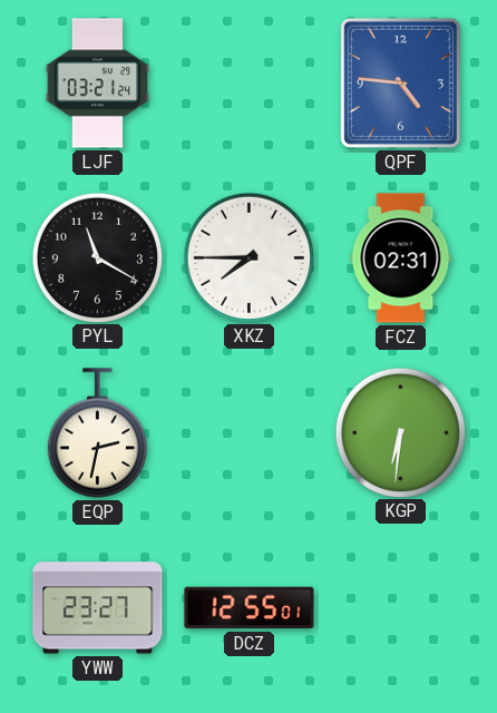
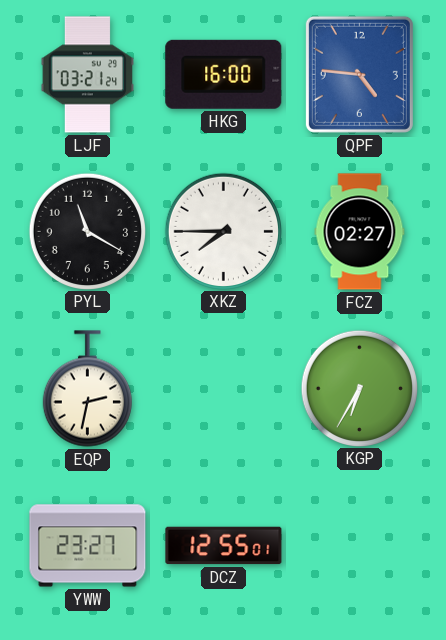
HKG: none -> 16:00
FCZ: 02:31 -> 02:27
KGP: 6:31 -> 6:35
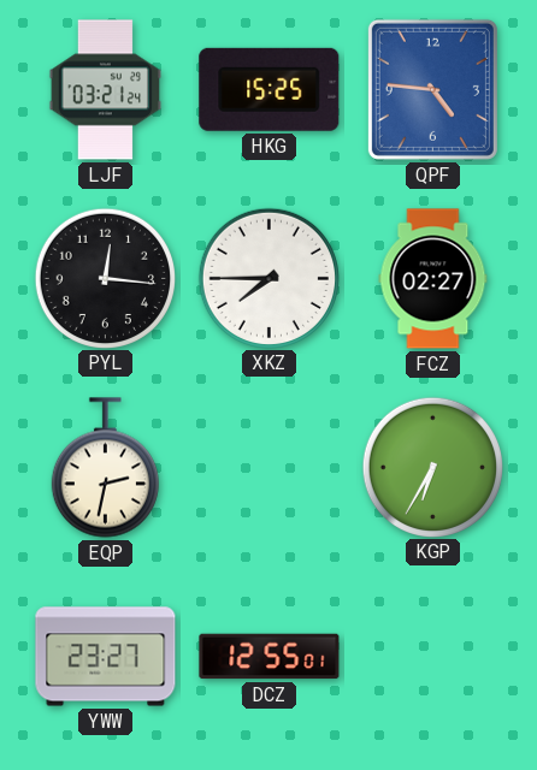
HKG: 16:00 -> 15:25
PYL: 11:20 -> 12:16
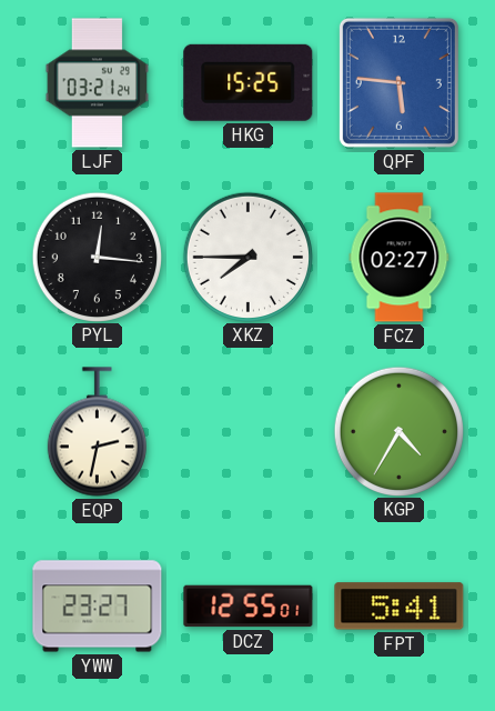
QPF: 4:46 -> 5:46
KGP: 6:35 -> 4:35
FPT: none -> 5:41
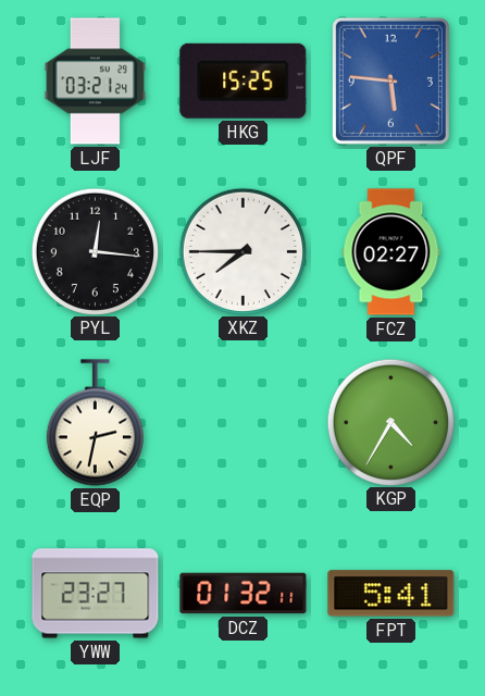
DCZ: 12:55 -> 01:32
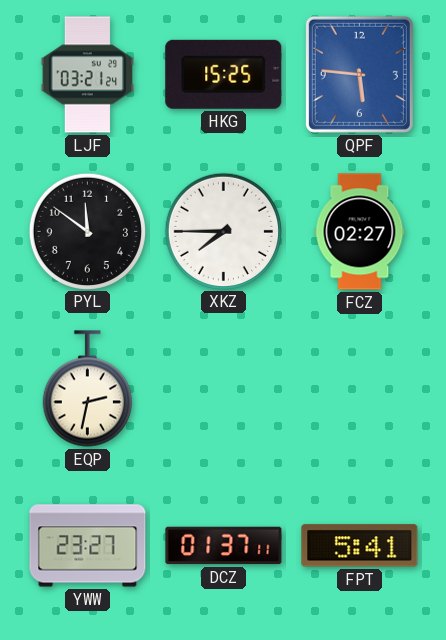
PYL: 12:16 -> 11:51
KGP: 4:35 -> none
DCZ: 01:32 -> 01:37
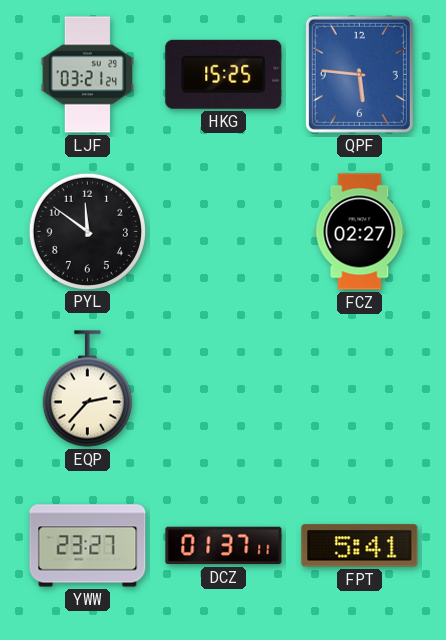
XKZ: 7:45 -> none
EQP: 2:32 -> 2:37
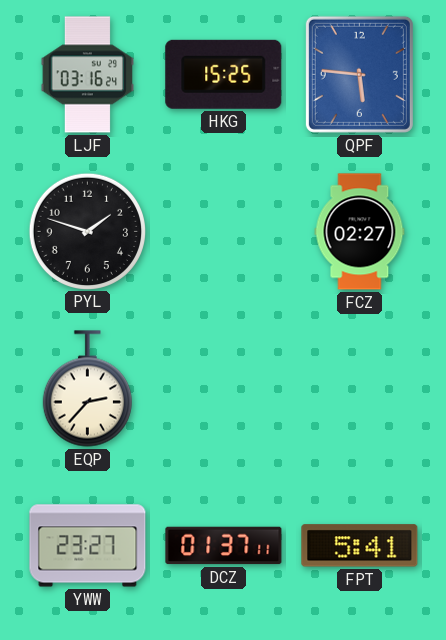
LJF: 03:21 -> 03:16
PYL: 11:51 -> 1:48
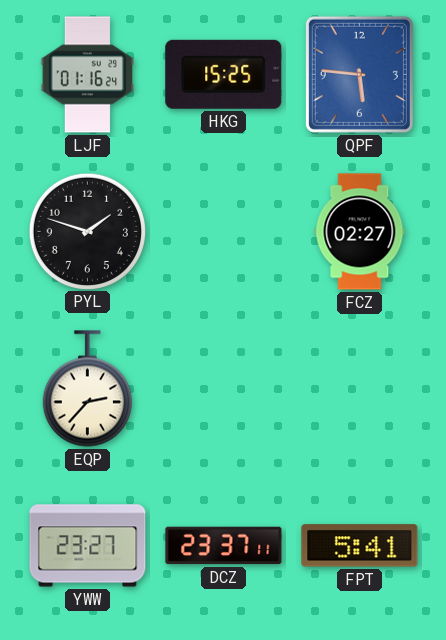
LJF: 03:16 -> 01:16
DCZ: 01:37 -> 23:37
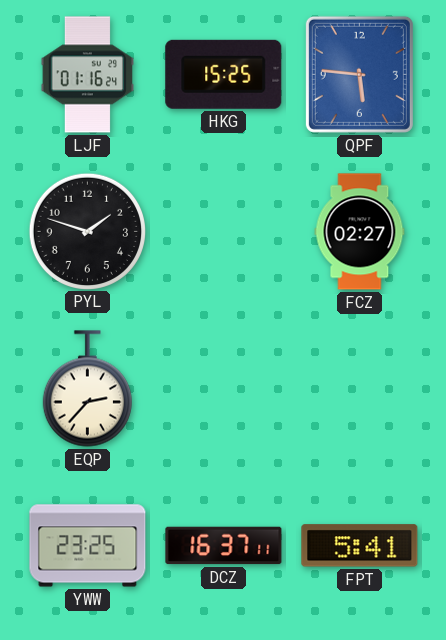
YWW: 23:27 -> 23:25
DCZ: 23:37 -> 16:37
